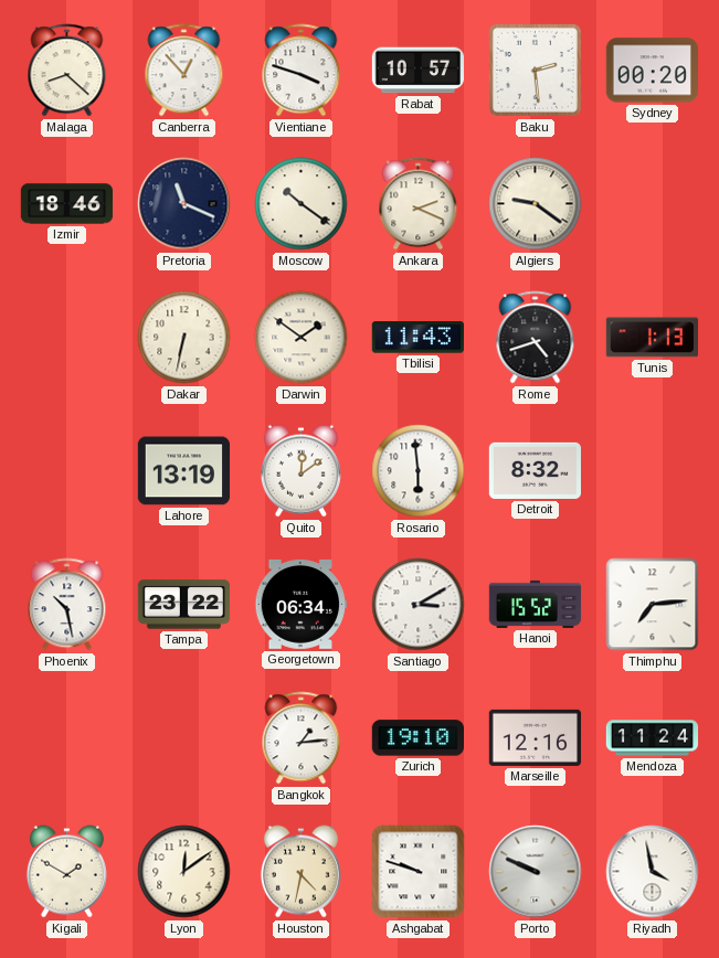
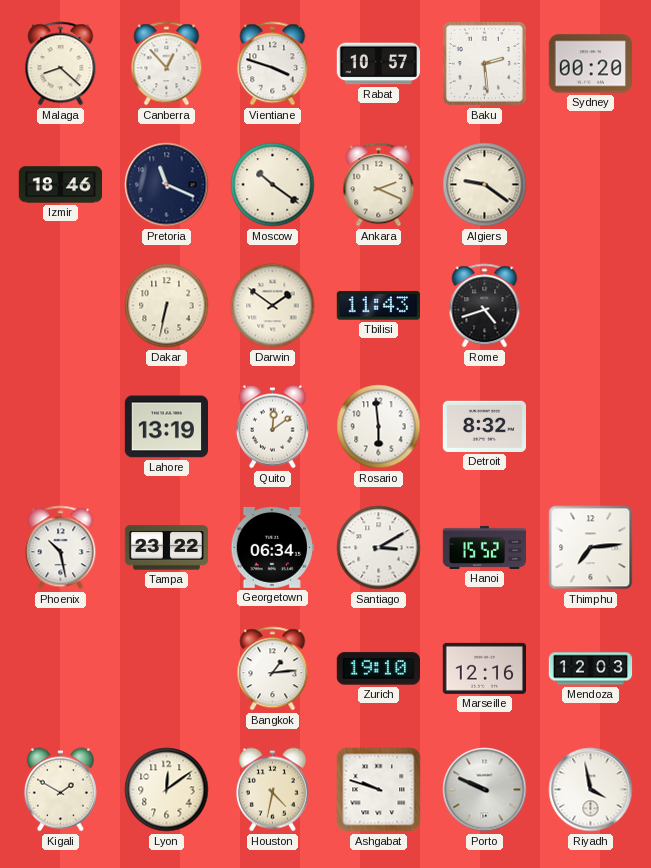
Tunis: 1:13 -> none
Mendoza: 11:24 -> 12:03
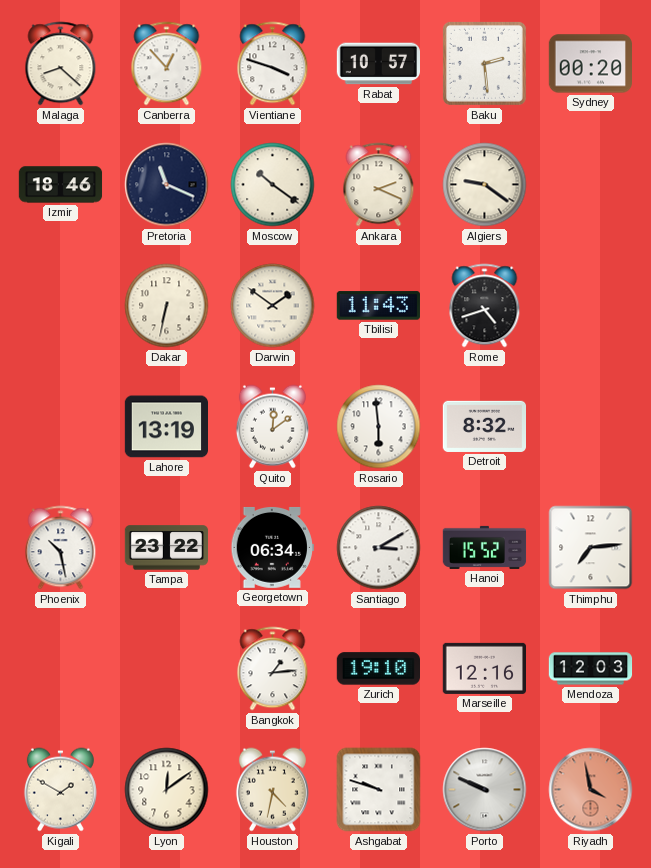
Riyadh dial: white -> salmon
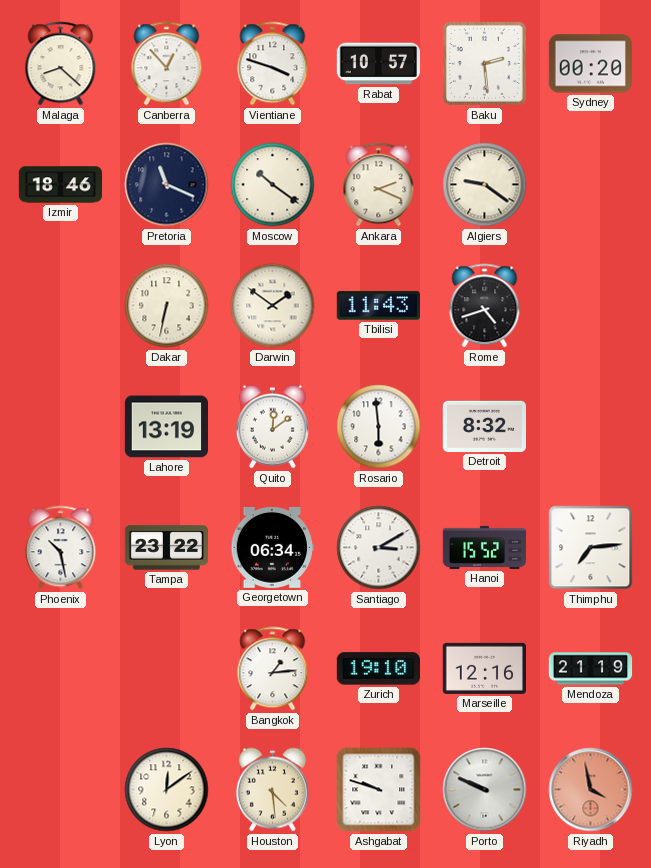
Mendoza: 12:03 -> 21:19
Kigali: 1:50 -> none
Houston: 4:32 -> 4:29
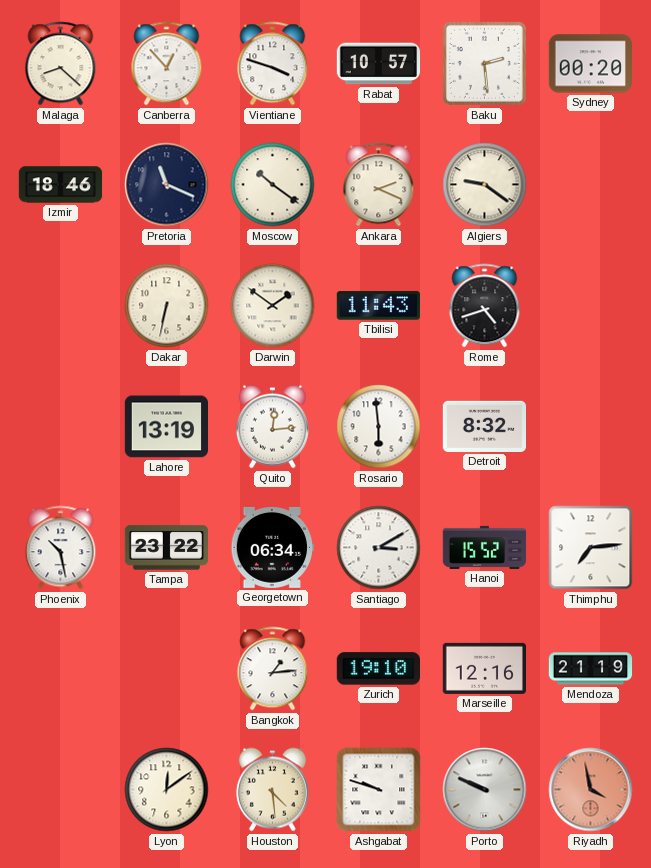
Quito: 12:09 -> 12:14
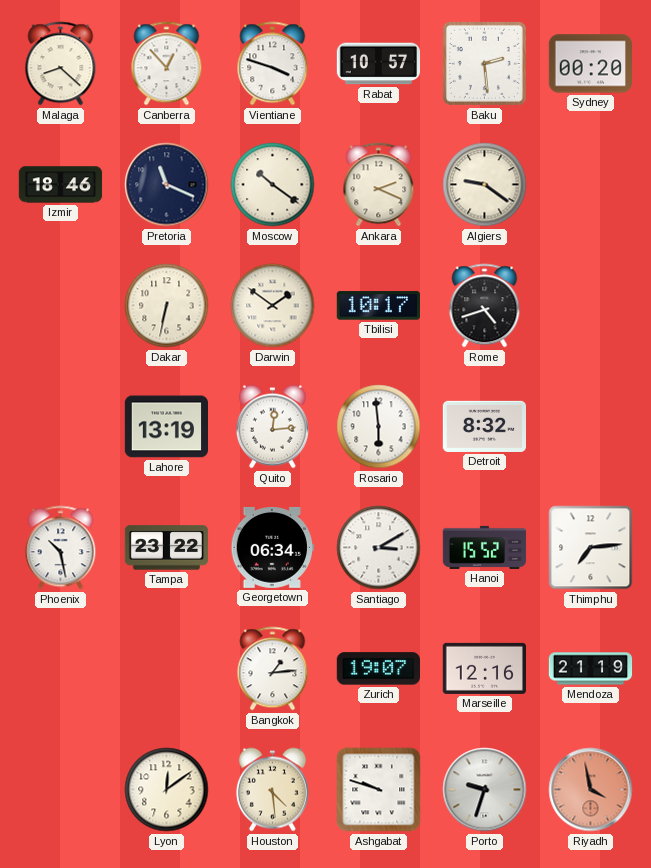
Tbilisi: 11:43 -> 10:17
Zurich: 19:10 -> 19:07
Porto: 9:49 -> 9:33
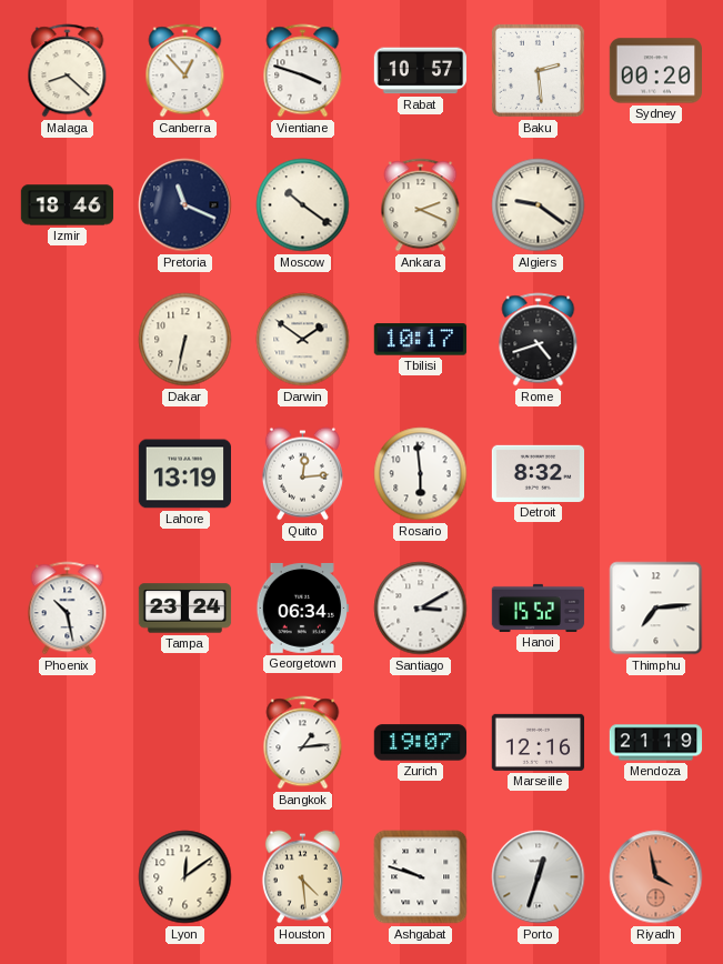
Tampa: 23:22 -> 23:24
Porto: 9:33 -> 12:33
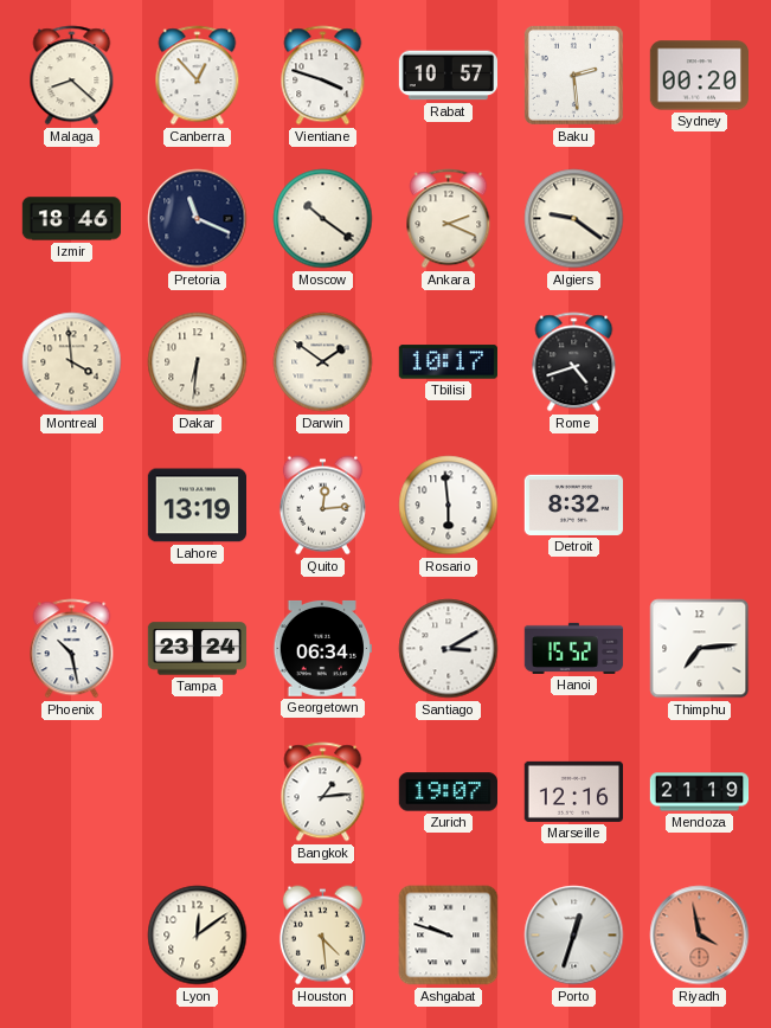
Montreal: none -> 3:59
Dakar: 6:32 -> 6:31
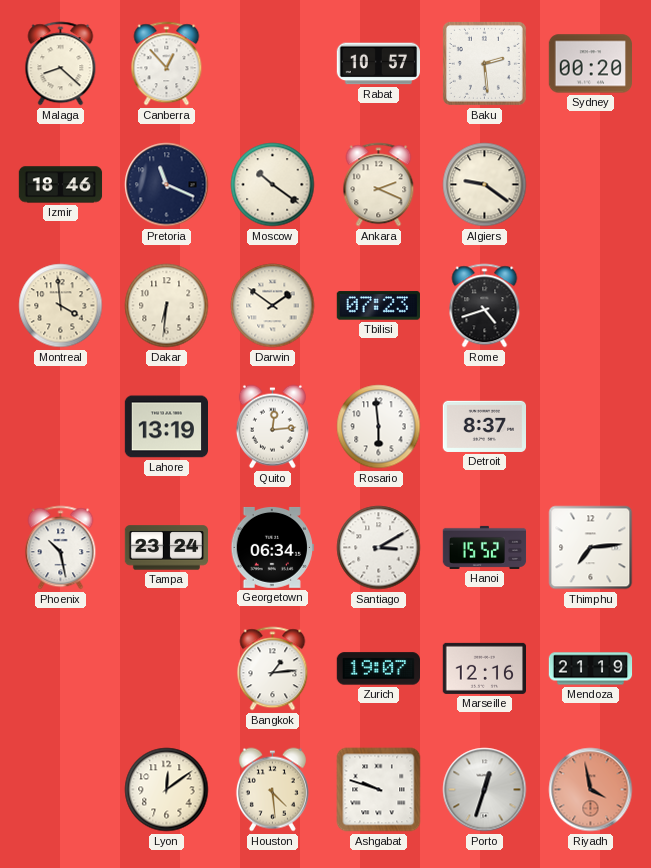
Vientiane: 3:48 -> none
Tbilisi: 10:17 -> 07:23
Detroit: 8:32 -> 8:37
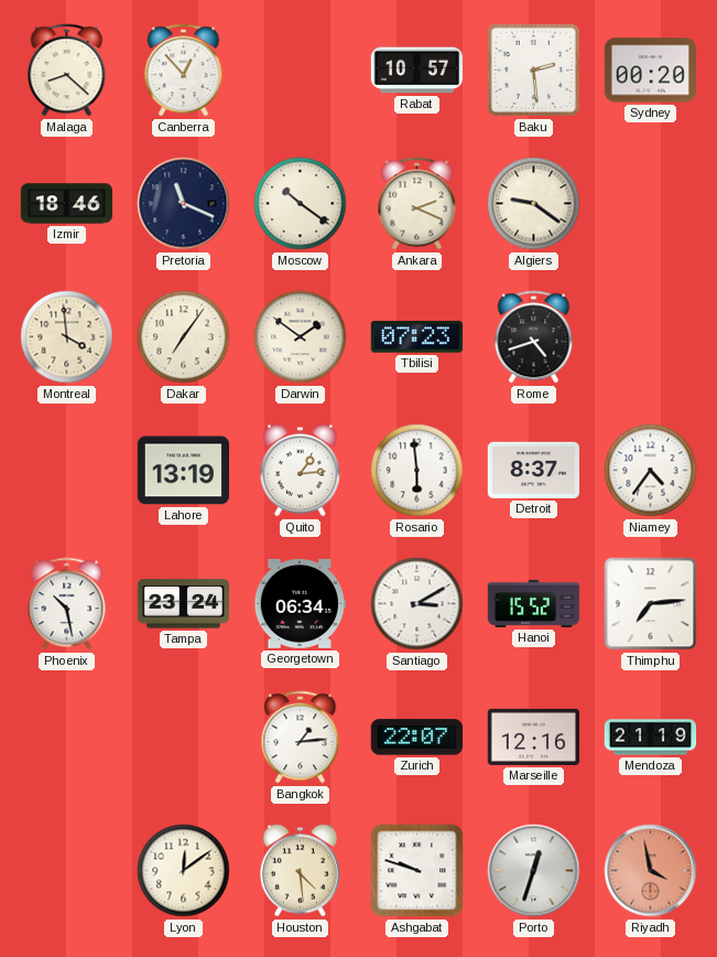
Dakar: 6:31 -> 7:06
Quito: 12:14 -> 1:14
Niamey: none -> 4:36
Zurich: 19:07 -> 22:07
